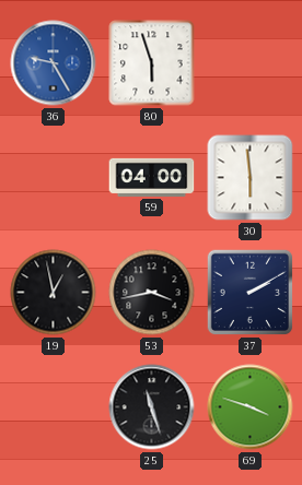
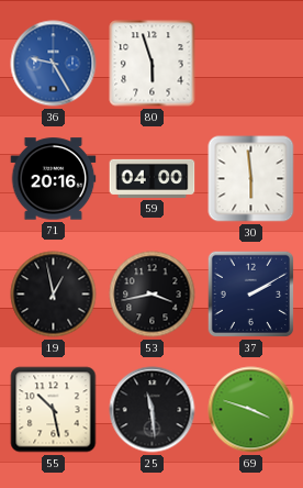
71: none -> 20:16
55: none -> 10:28
25: 11:27 -> 11:29
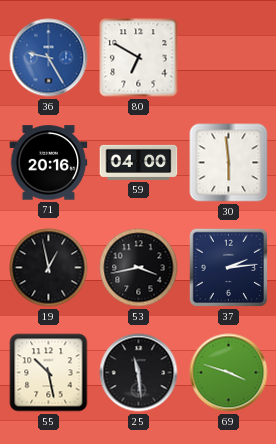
80: 5:57 -> 6:50
37: 2:10 -> 2:14
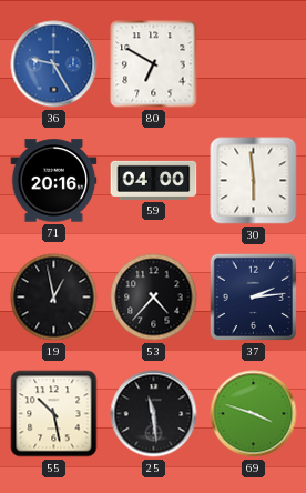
53: 3:43 -> 4:37
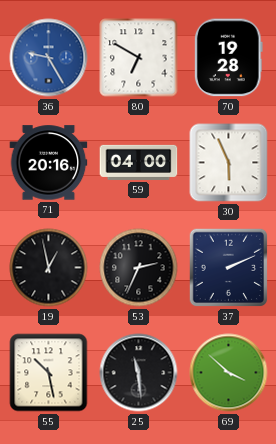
70: none -> 19:28
30: 5:59 -> 5:56
53: 4:37 -> 2:34
37: 2:14 -> 2:11
69: 3:48 -> 3:52
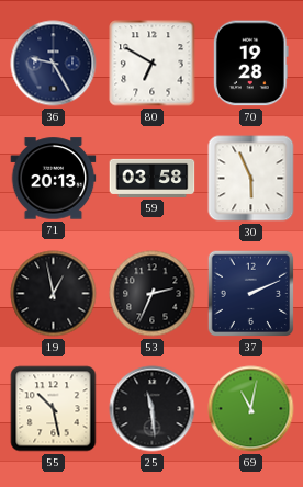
36 dial: blue -> navy
71: 20:16 -> 20:13
59: 04:00 -> 03:58
69: 3:52 -> 11:02
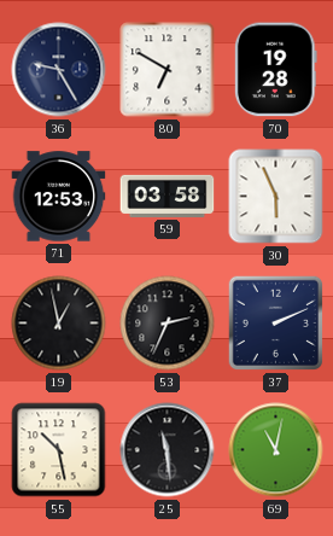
71: 20:13 -> 12:53
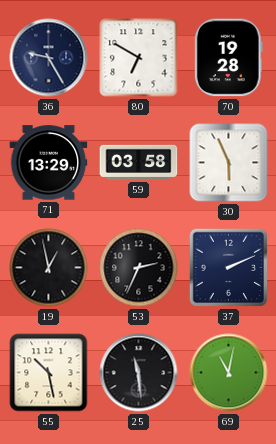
71: 12:53 -> 13:29
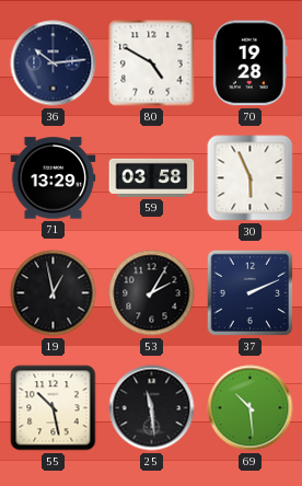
36: 9:25 -> 10:14
80: 6:50 -> 4:50
53: 2:34 -> 2:05
69: 11:02 -> 10:29
